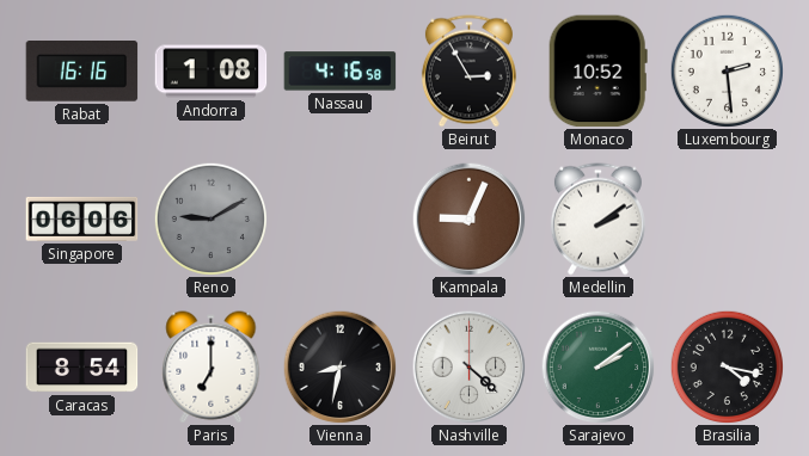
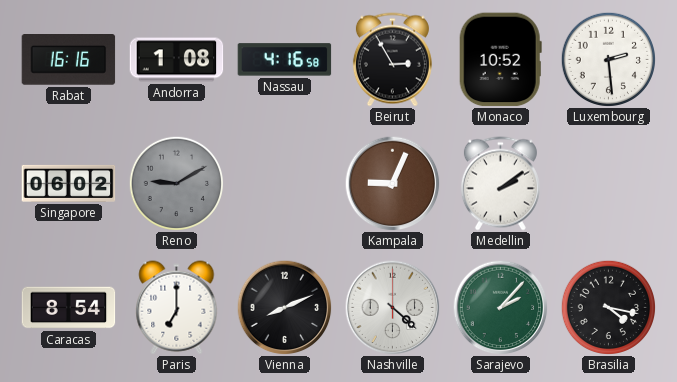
Singapore: 06:06 -> 06:02
Vienna: 8:32 -> 8:11
Sarajevo: 2:09 -> 2:07
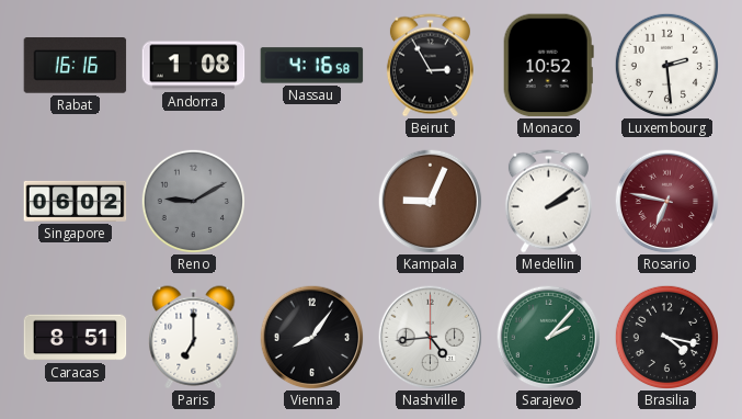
Rosario: none -> 6:47
Caracas: 8:54 -> 8:51
Vienna: 8:11 -> 8:06
Nashville: 4:22 -> 4:44
